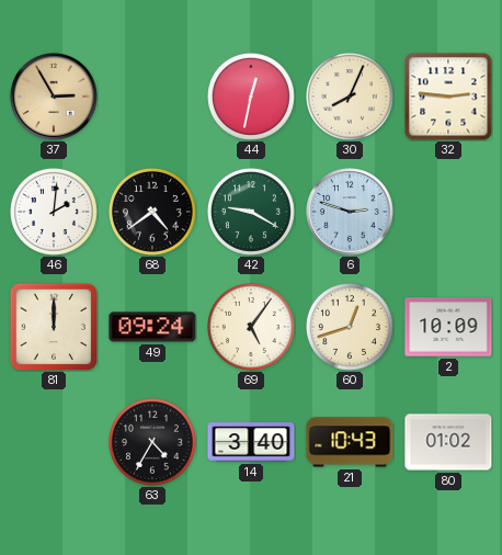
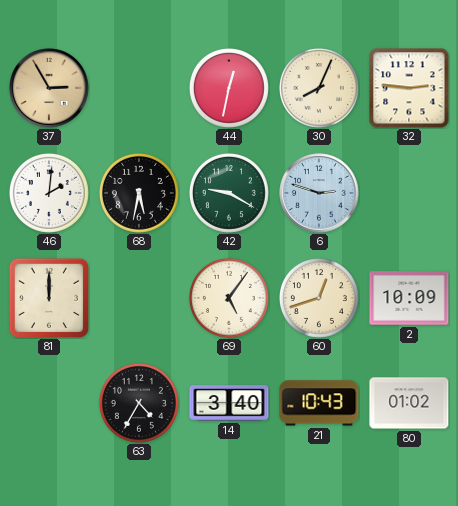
68: 4:39 -> 5:32
49: 09:24 -> none
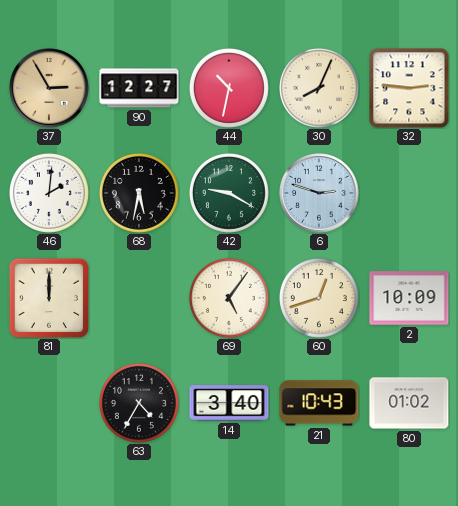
90: none -> 12:27
44: 12:32 -> 10:32
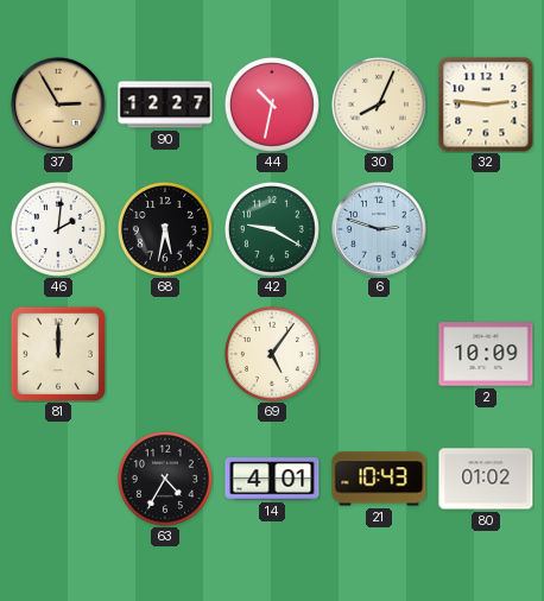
60: 12:42 -> none
14: 3:40 -> 4:01
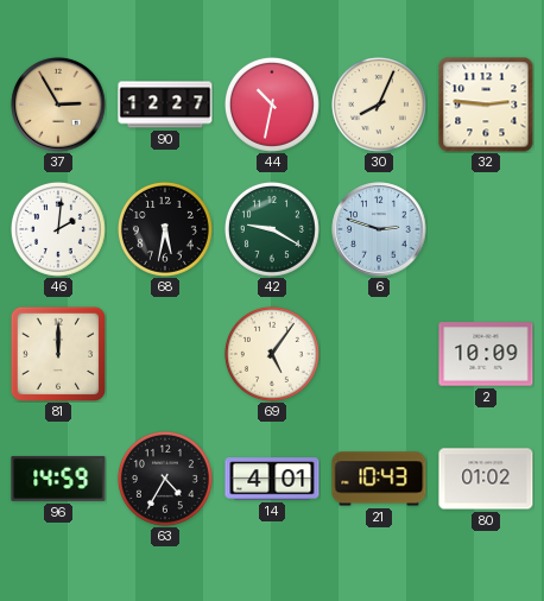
96: none -> 14:59
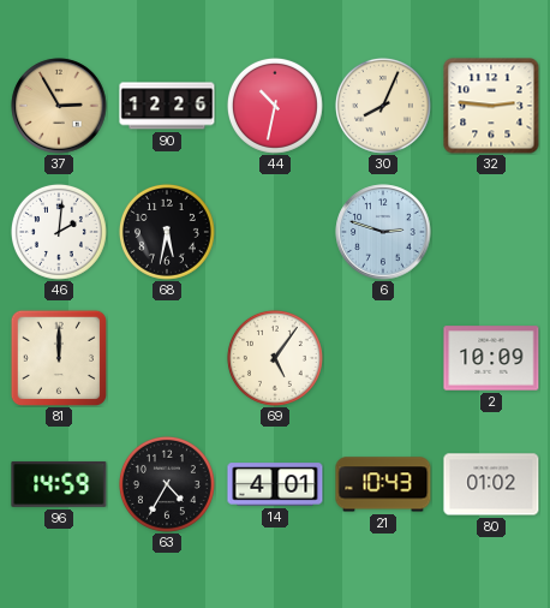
90: 12:27 -> 12:26
42: 9:20 -> none
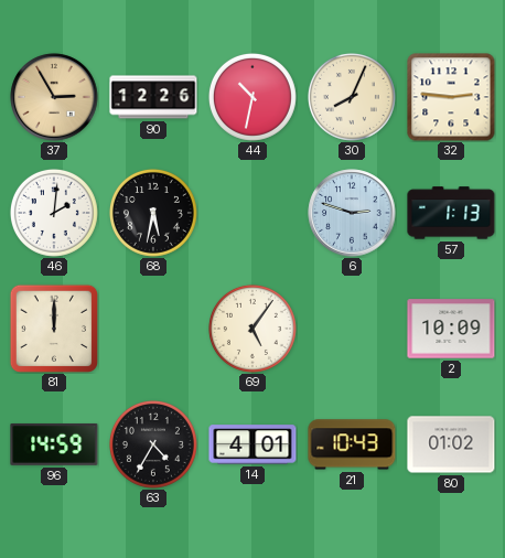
57: none -> 1:13
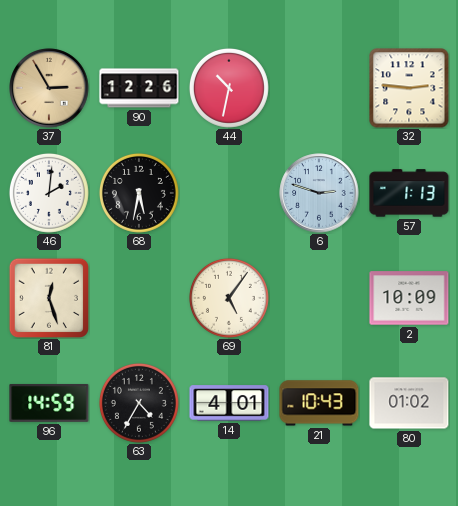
30: 8:04 -> none
81: 12:00 -> 12:27
